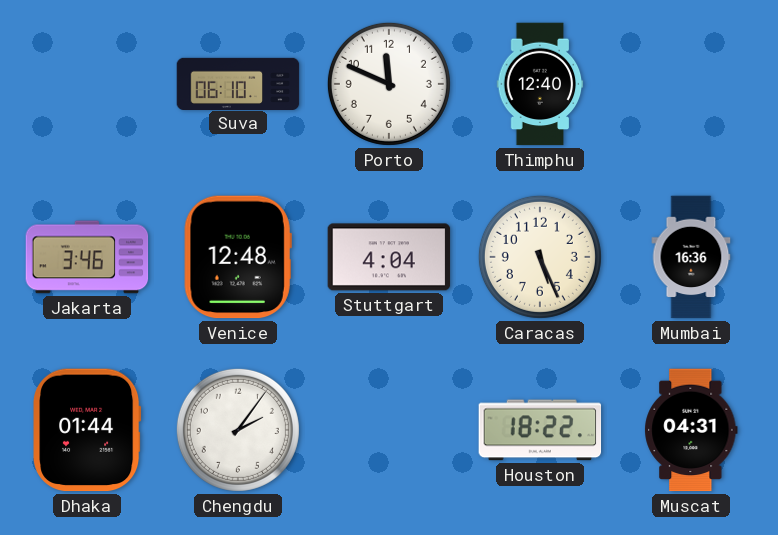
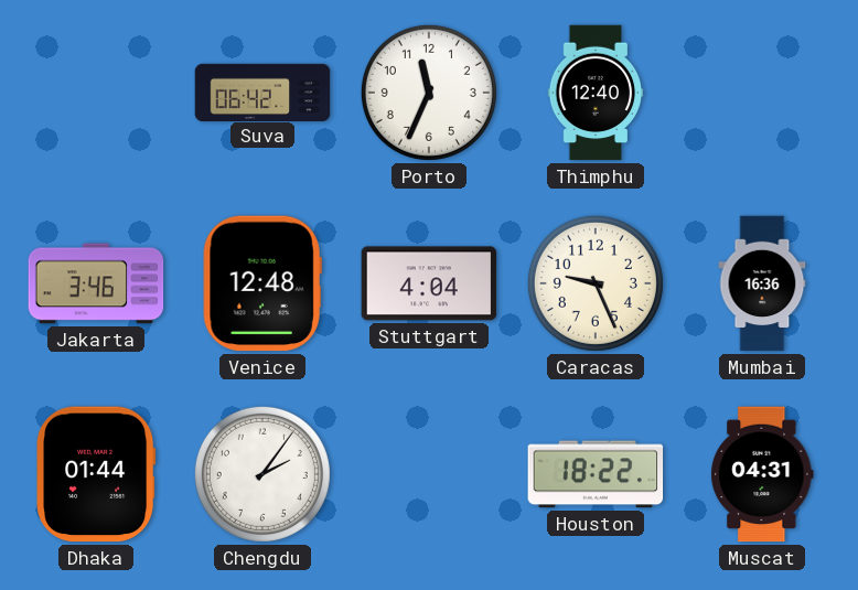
Suva: 06:10 -> 06:42
Porto: 11:49 -> 11:34
Caracas: 5:26 -> 9:26
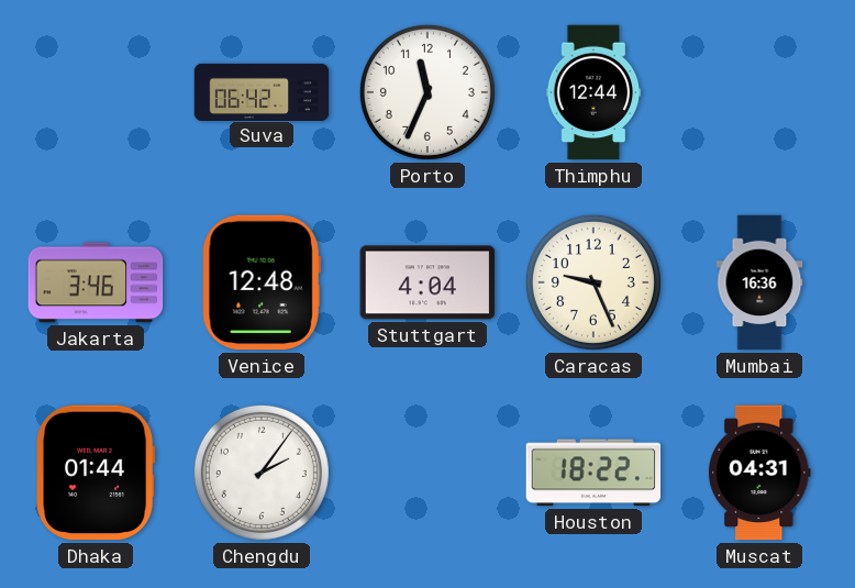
Thimphu: 12:40 -> 12:44
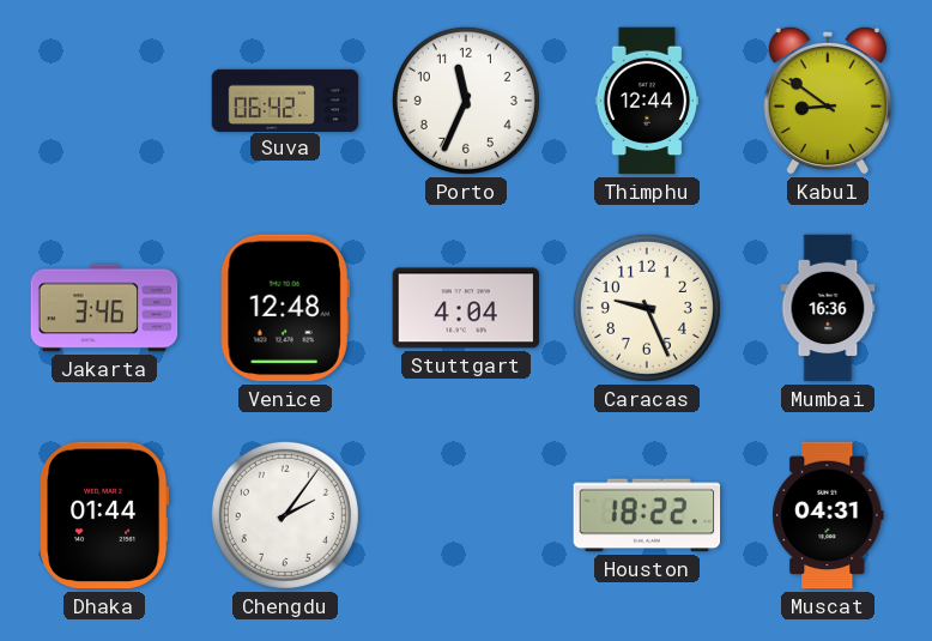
Kabul: none -> 8:51
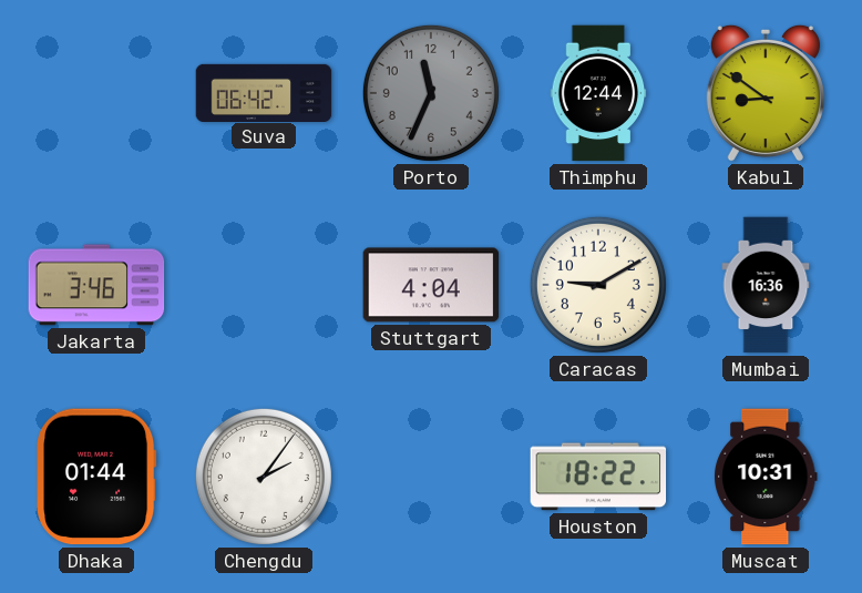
Porto dial: white -> grey
Venice: 12:48 -> none
Caracas: 9:26 -> 9:10
Muscat: 04:31 -> 10:31
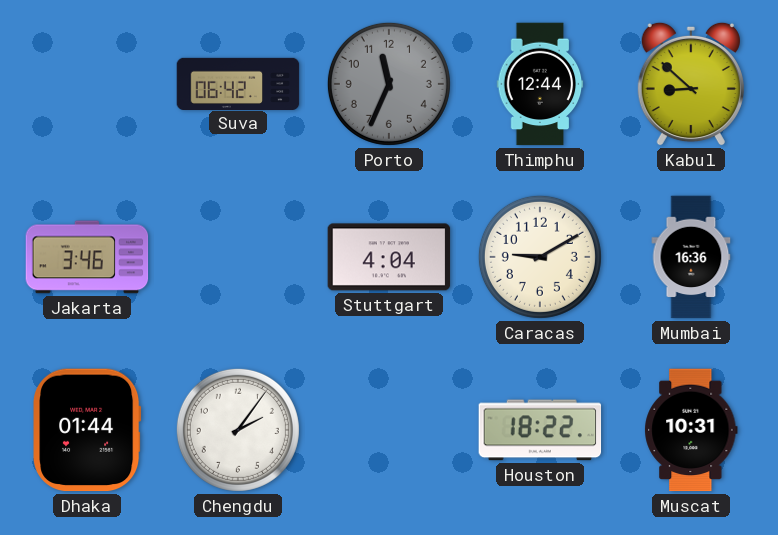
Kabul: 8:51 -> 8:52
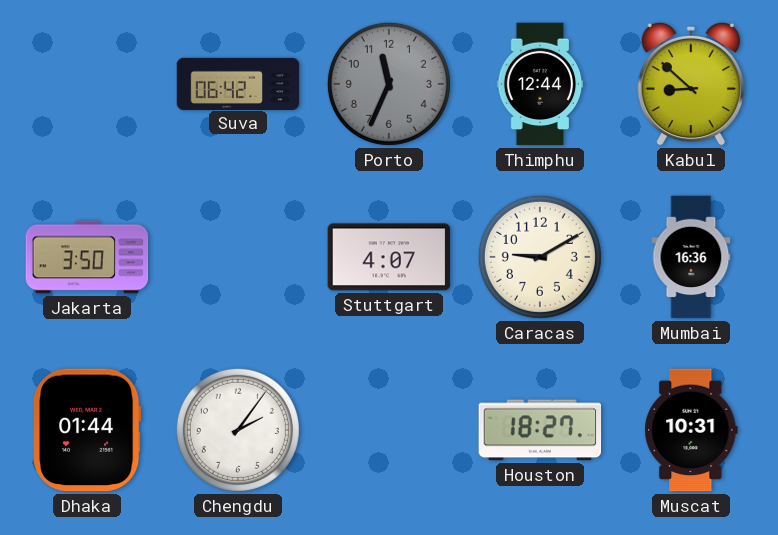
Jakarta: 3:46 -> 3:50
Stuttgart: 4:04 -> 4:07
Houston: 18:22 -> 18:27
